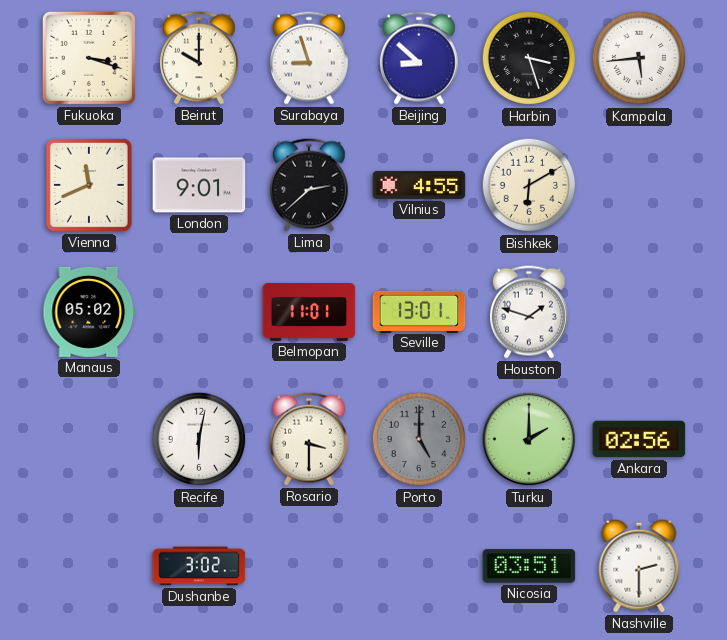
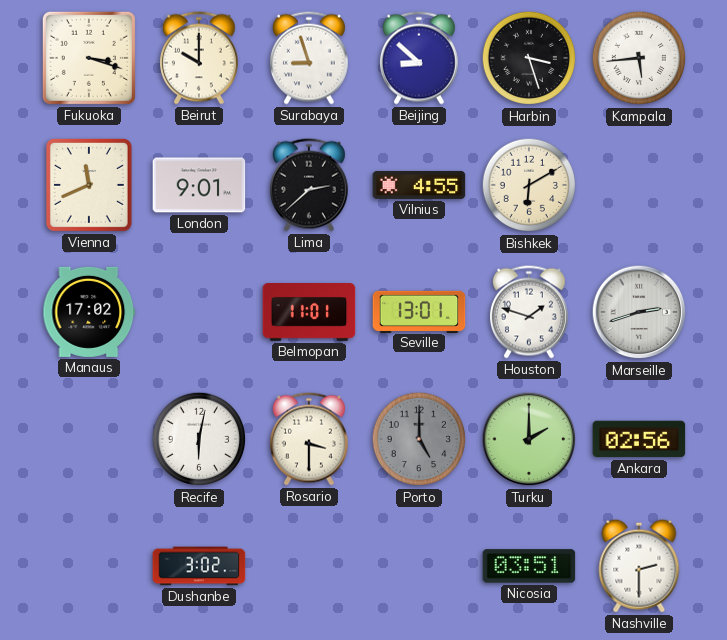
Manaus: 05:02 -> 17:02
Marseille: none -> 2:42
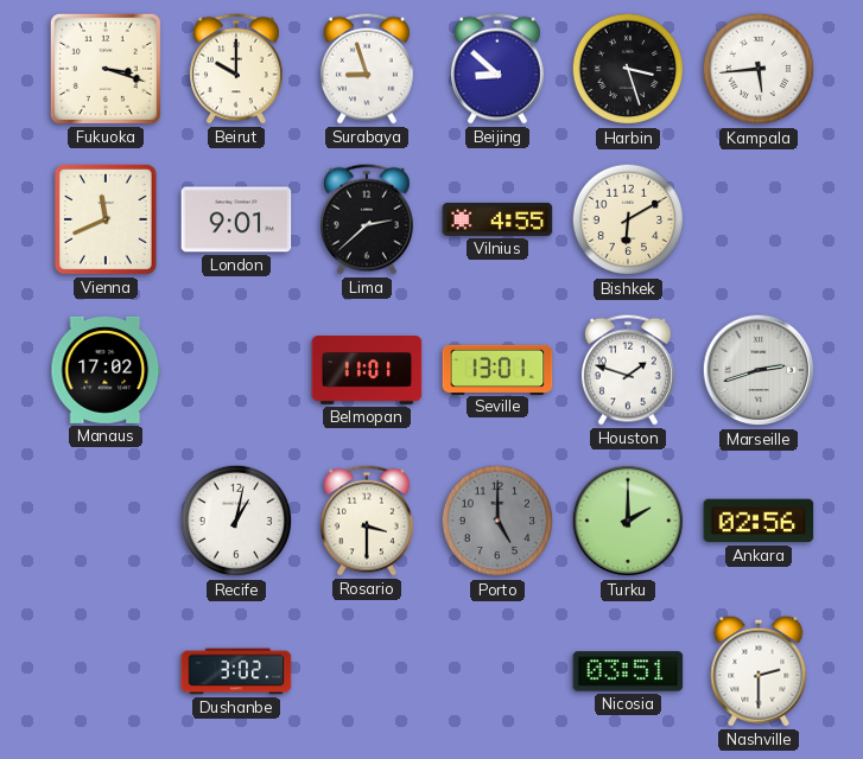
Recife: 6:02 -> 1:02
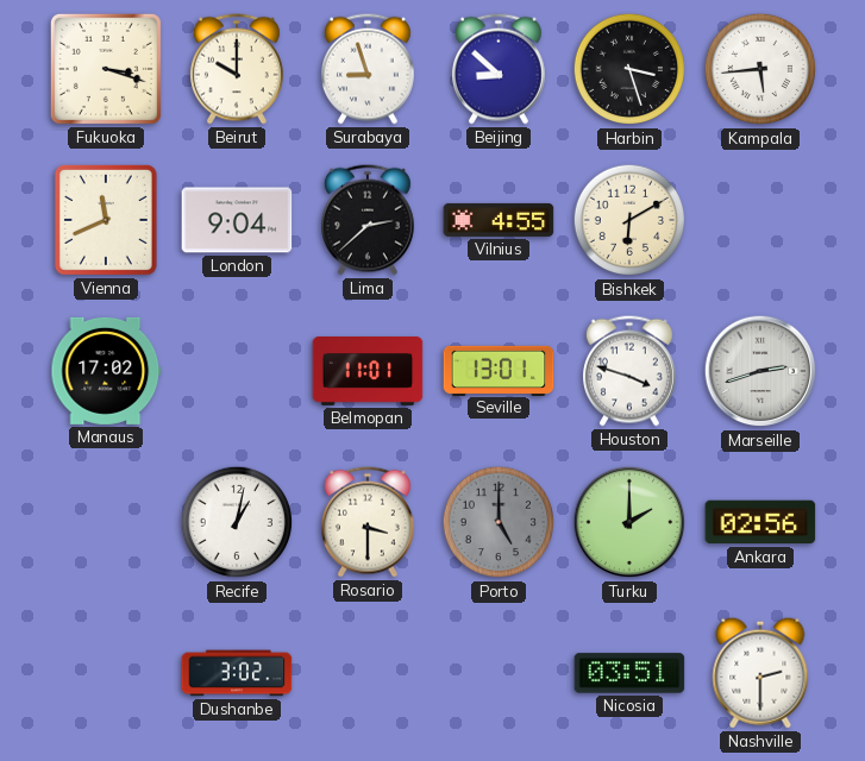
London: 9:01 -> 9:04
Houston: 1:48 -> 3:48
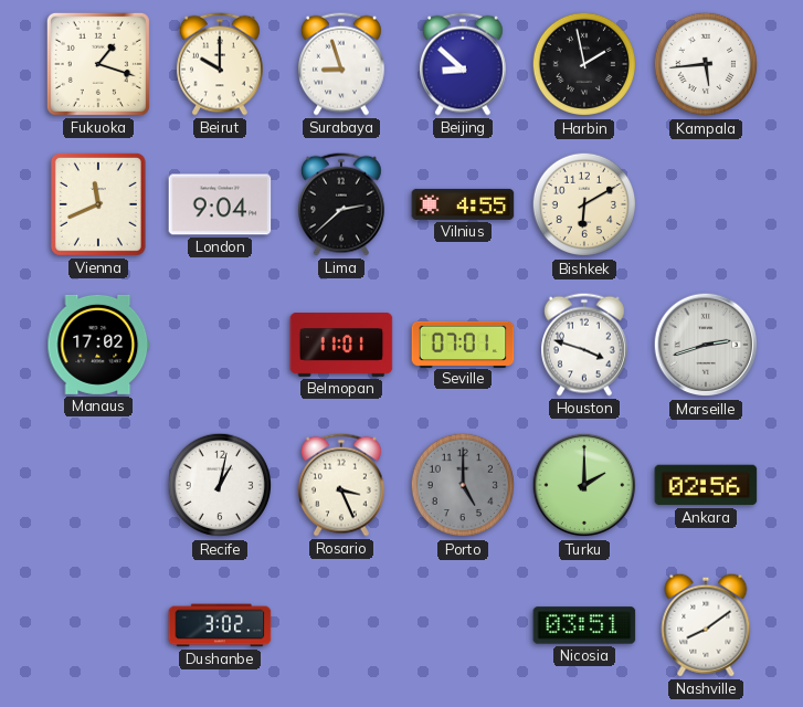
Fukuoka: 3:18 -> 1:18
Harbin: 3:27 -> 1:58
Seville: 13:01 -> 07:01
Rosario: 3:30 -> 3:26
Nashville: 2:30 -> 8:09
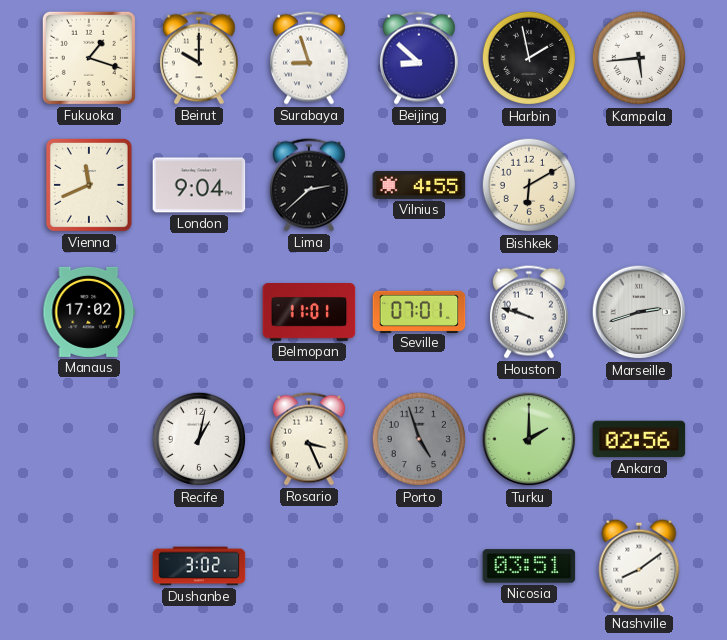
Houston: 3:48 -> 9:48
Porto: 5:00 -> 4:57
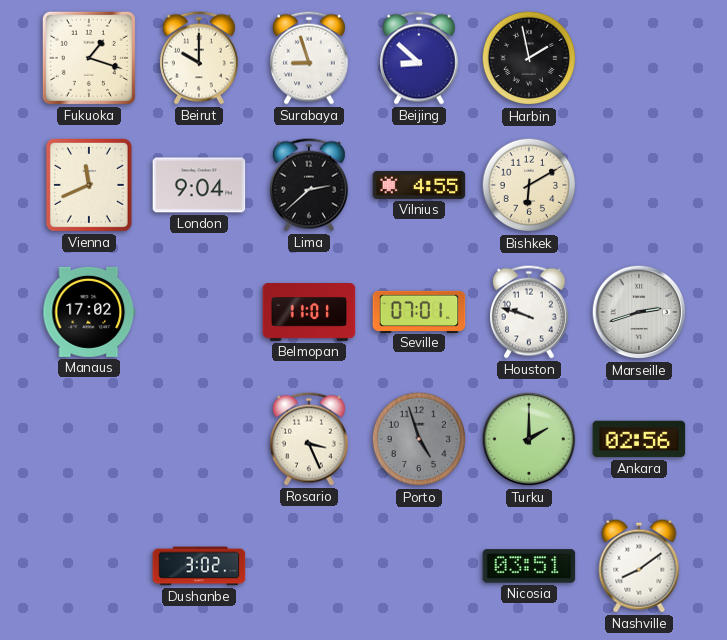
Kampala: 5:44 -> none
Recife: 1:02 -> none
